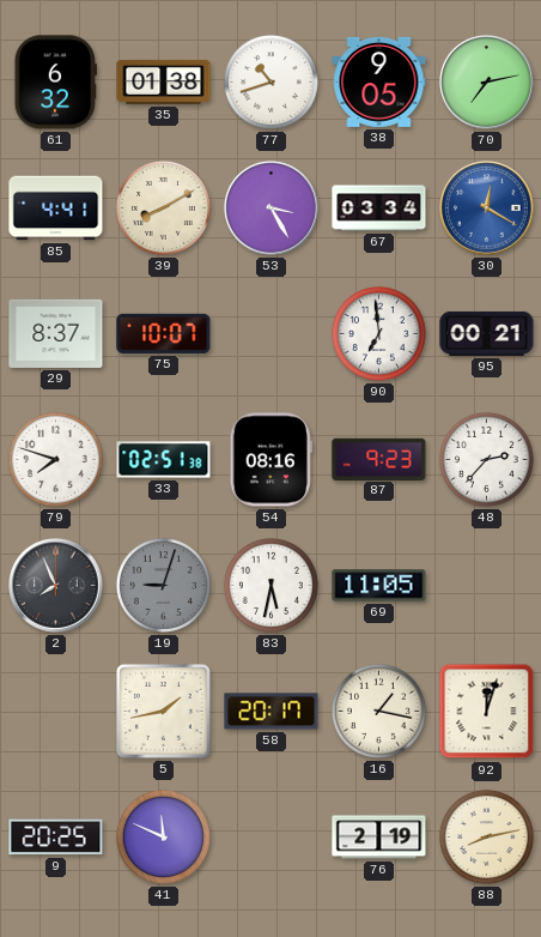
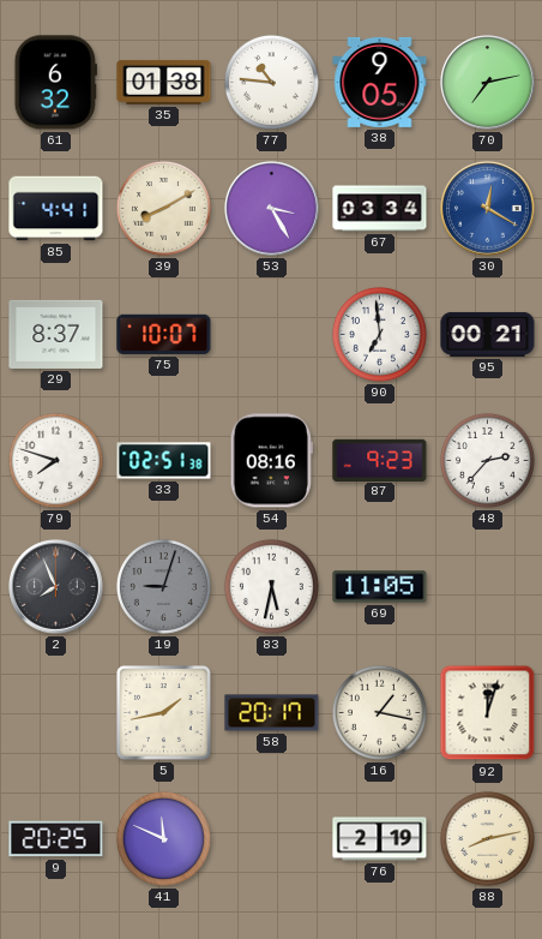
77: 10:42 -> 10:46
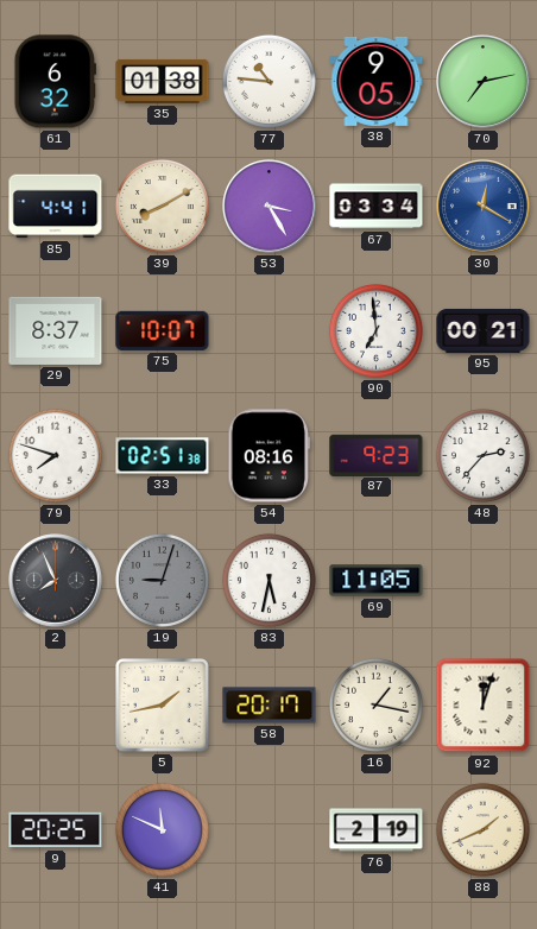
88: 8:13 -> 1:41
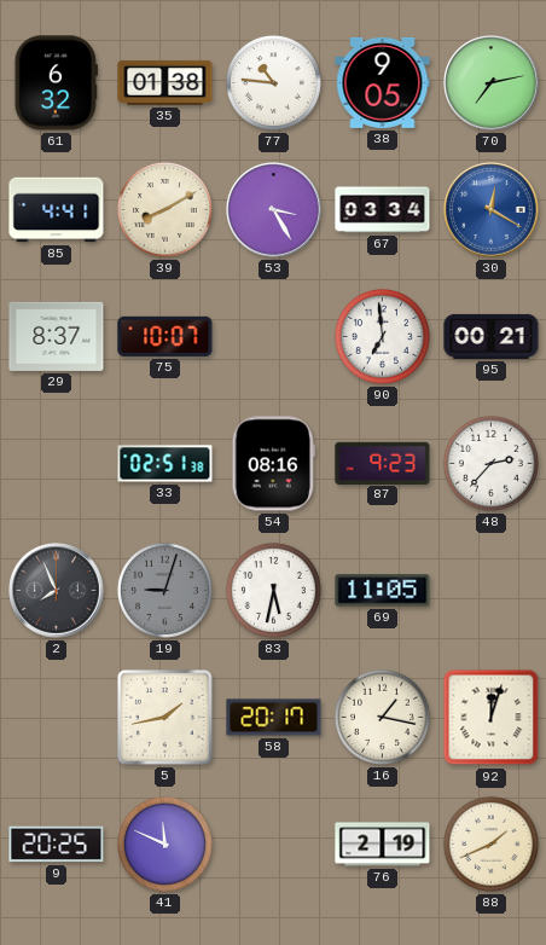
79: 7:48 -> none
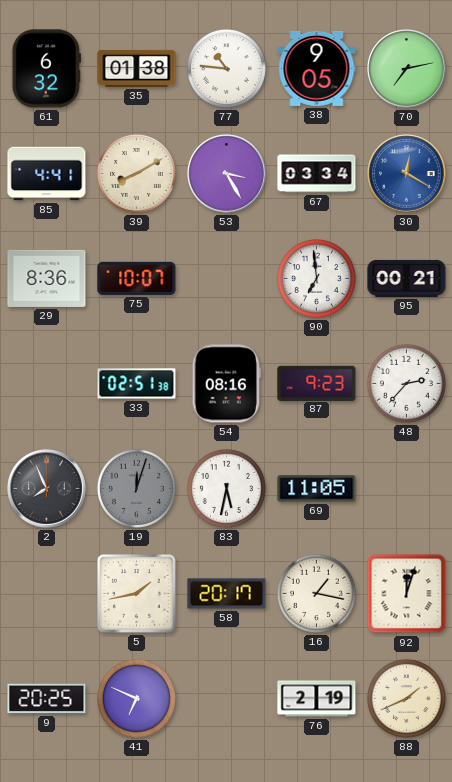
29: 8:37 -> 8:36
19: 9:03 -> 12:03
41: 11:49 -> 6:49
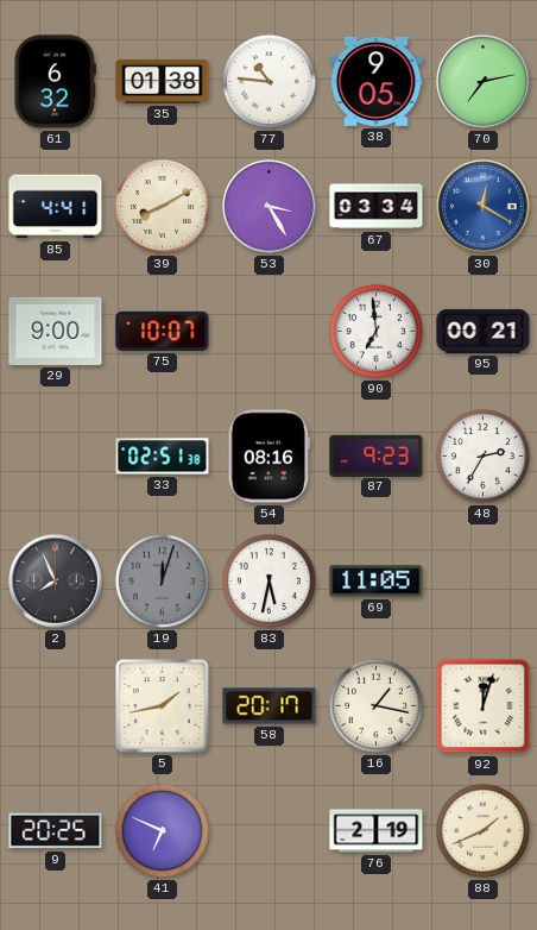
29: 8:36 -> 9:00
48: 2:37 -> 2:35
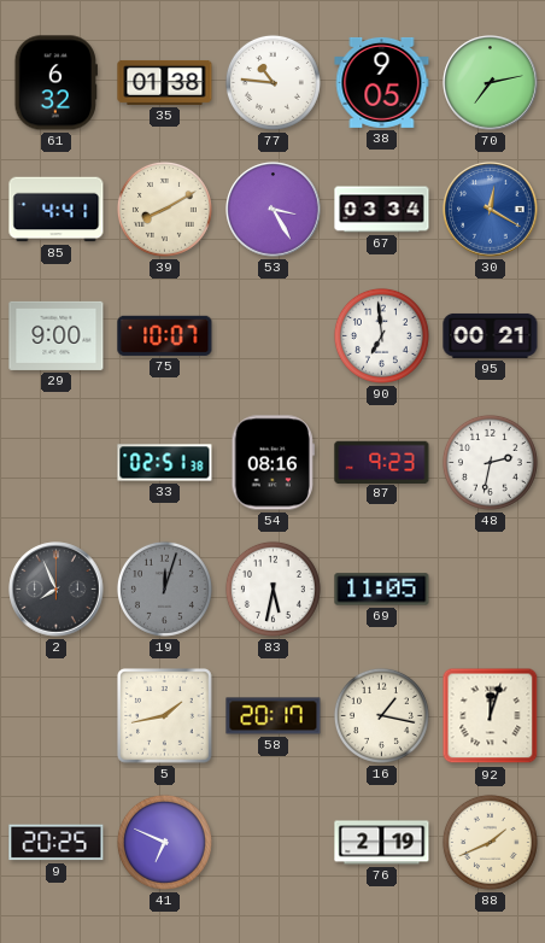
48: 2:35 -> 2:32
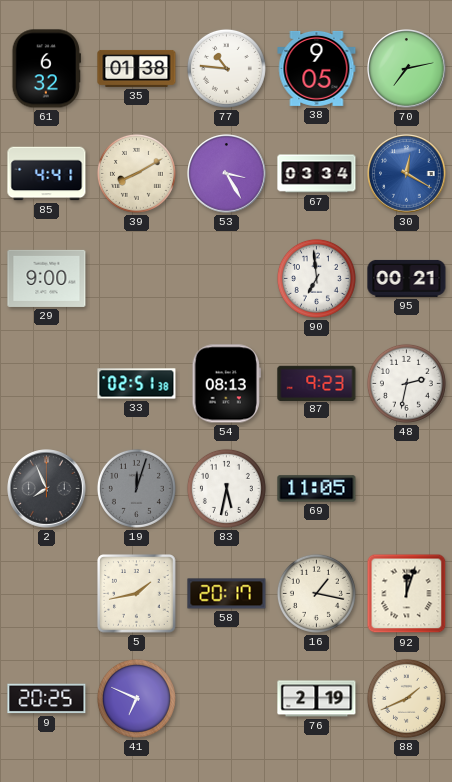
75: 10:07 -> none
54: 08:16 -> 08:13
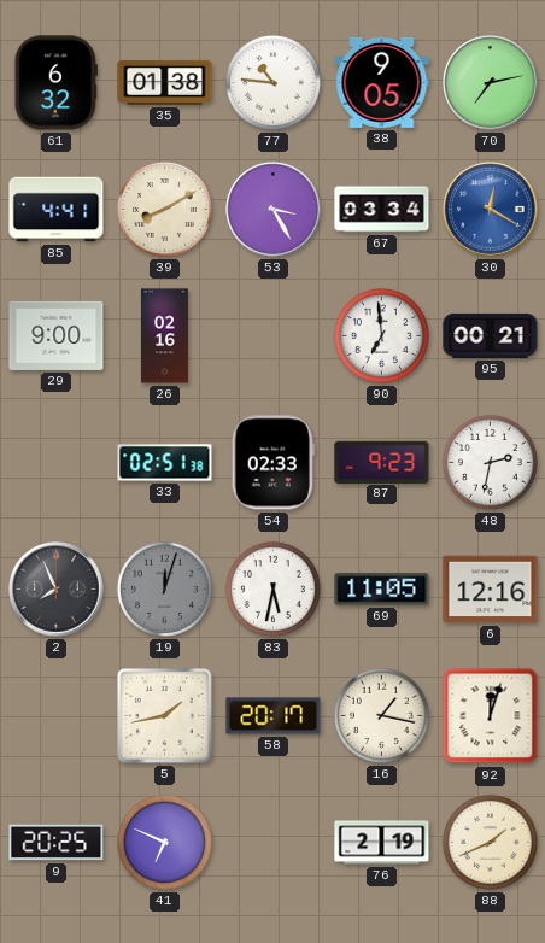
26: none -> 02:16
54: 08:13 -> 02:33
6: none -> 12:16
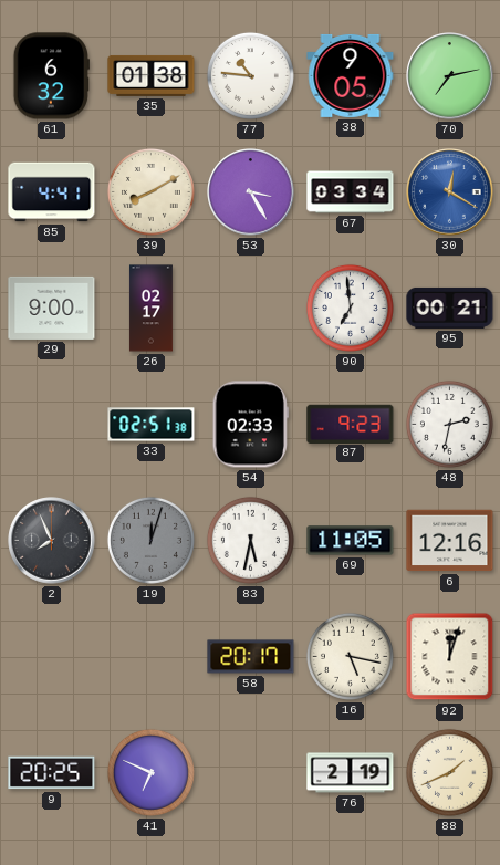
26: 02:16 -> 02:17
5: 1:43 -> none
16: 1:17 -> 5:17
